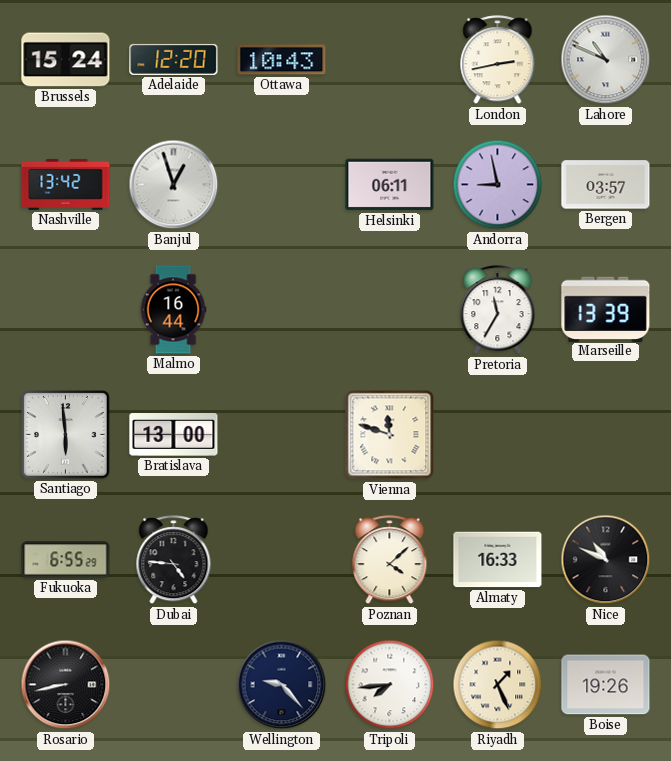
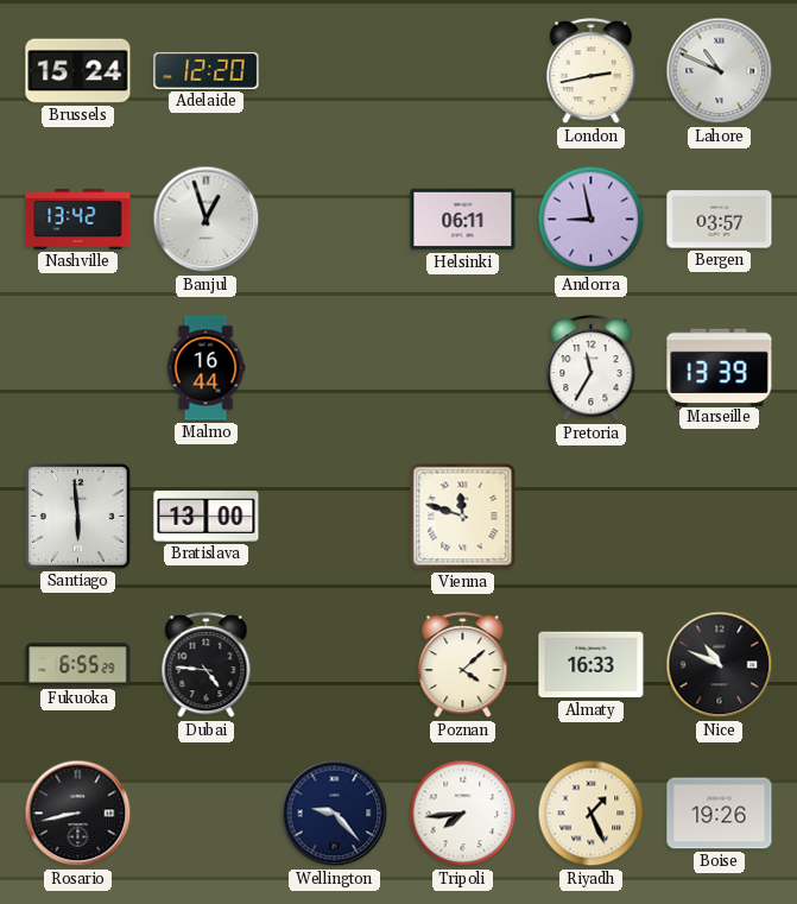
Ottawa: 10:43 -> none
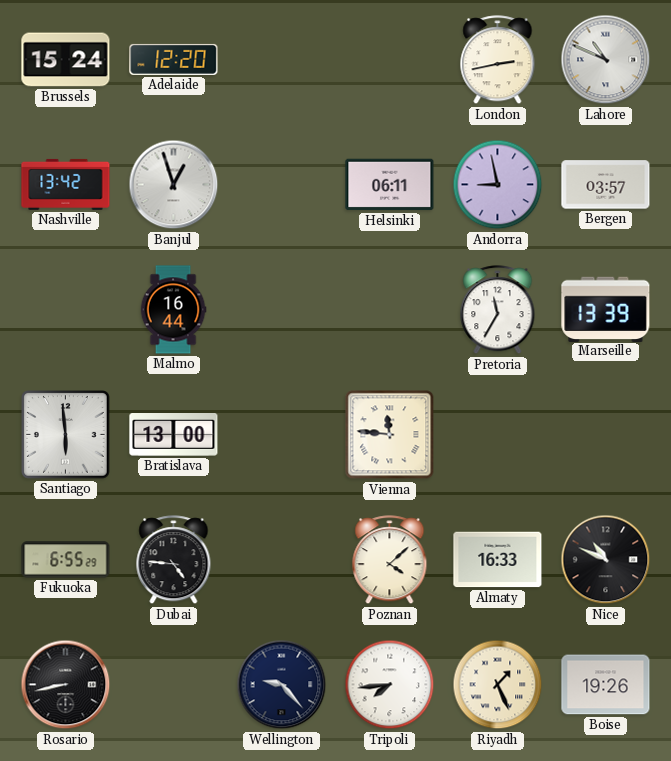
Vienna: 11:48 -> 11:46
